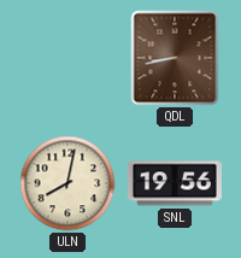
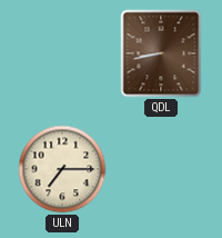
ULN: 8:02 -> 7:15
SNL: 19:56 -> none
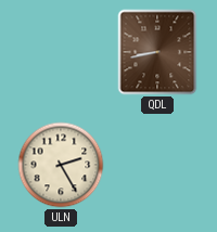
ULN: 7:15 -> 2:25
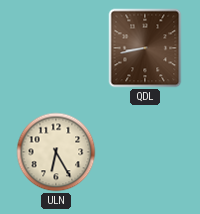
ULN: 2:25 -> 6:25
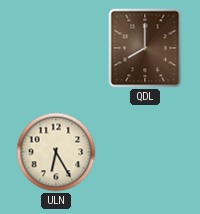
QDL: 8:43 -> 8:00
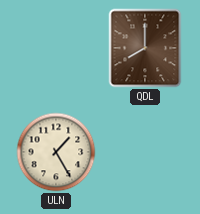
ULN: 6:25 -> 1:25
